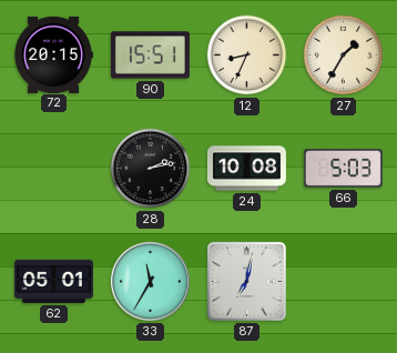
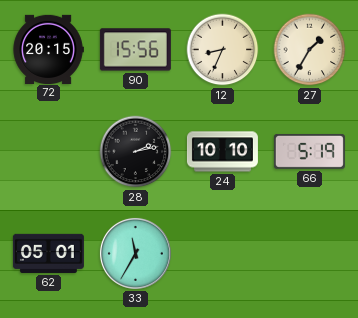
90: 15:51 -> 15:56
24: 10:08 -> 10:10
66: 5:03 -> 5:19
87: 7:02 -> none
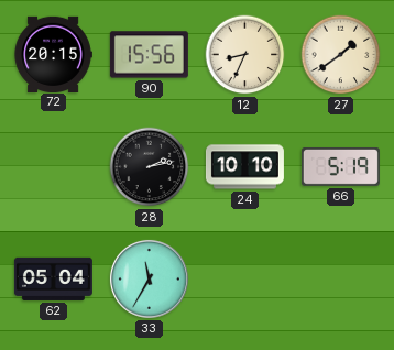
27: 1:35 -> 1:39
62: 05:01 -> 05:04
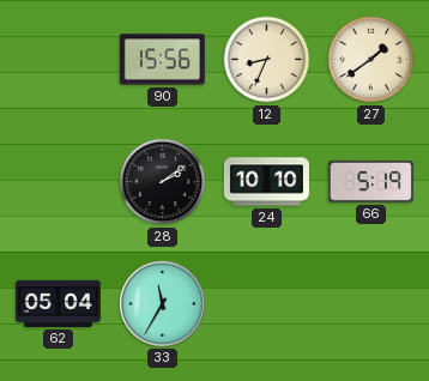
72: 20:15 -> none
28: 2:13 -> 2:09
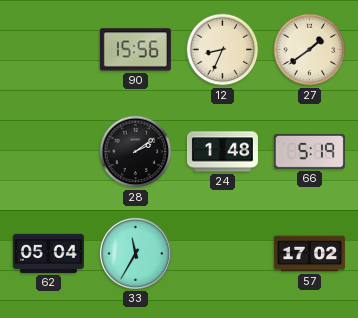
24: 10:10 -> 1:48
57: none -> 17:02
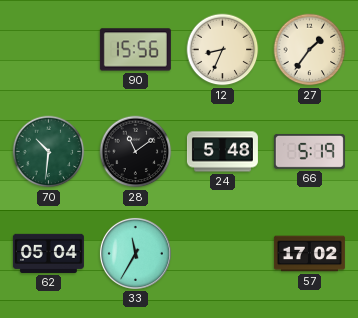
27: 1:39 -> 1:36
70: none -> 10:31
28: 2:09 -> 11:09
24: 1:48 -> 5:48
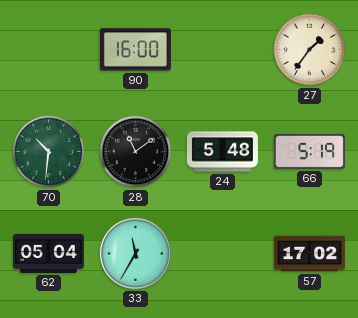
90: 15:56 -> 16:00
12: 8:34 -> none
